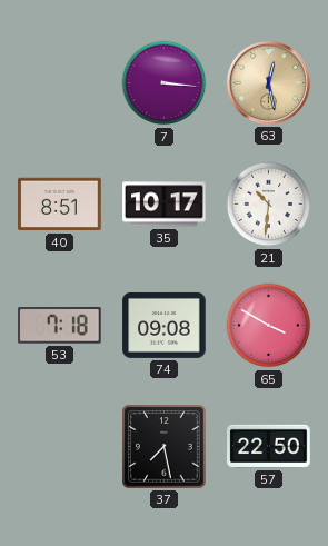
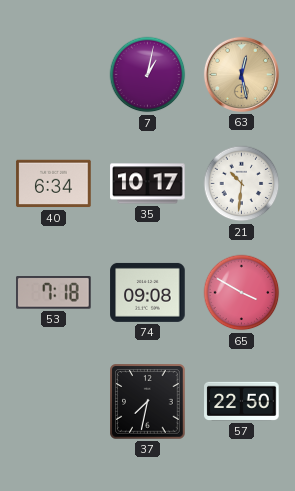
7: 3:16 -> 1:02
40: 8:51 -> 6:34
37: 7:28 -> 7:32
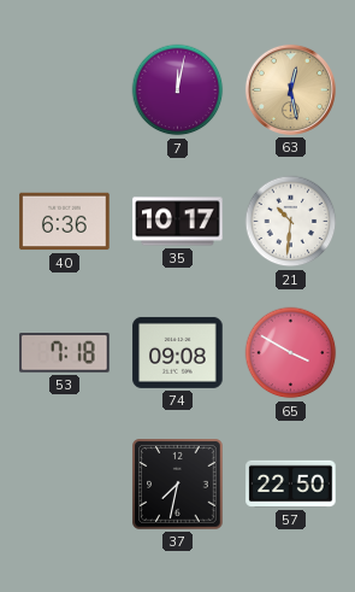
7: 1:02 -> 12:02
40: 6:34 -> 6:36
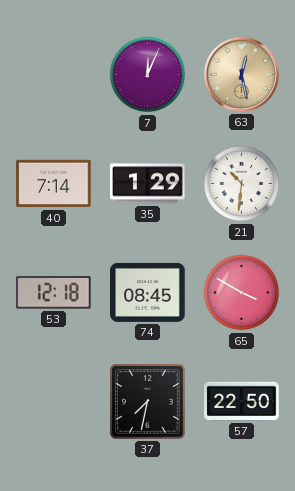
7: 12:02 -> 12:04
40: 6:36 -> 7:14
35: 10:17 -> 1:29
53: 7:18 -> 12:18
74: 09:08 -> 08:45
